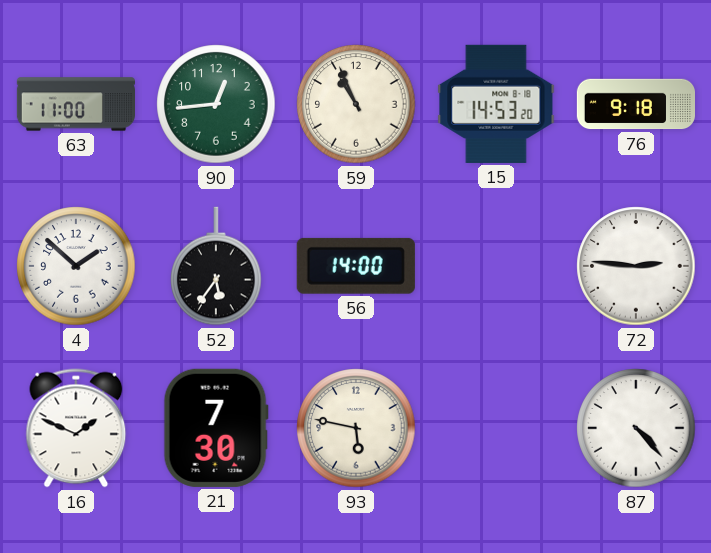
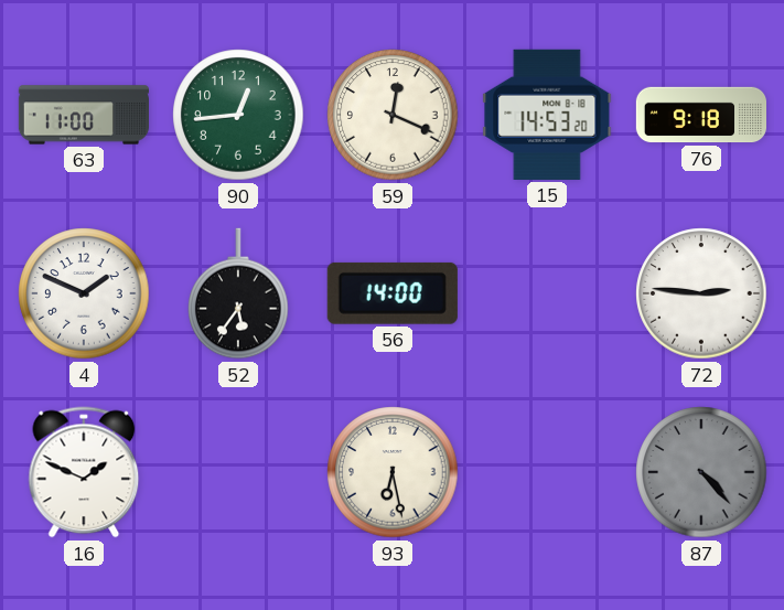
59: 10:56 -> 12:19
4: 1:52 -> 1:49
21: 7:30 -> none
93: 5:47 -> 6:28
87 dial: white -> grey
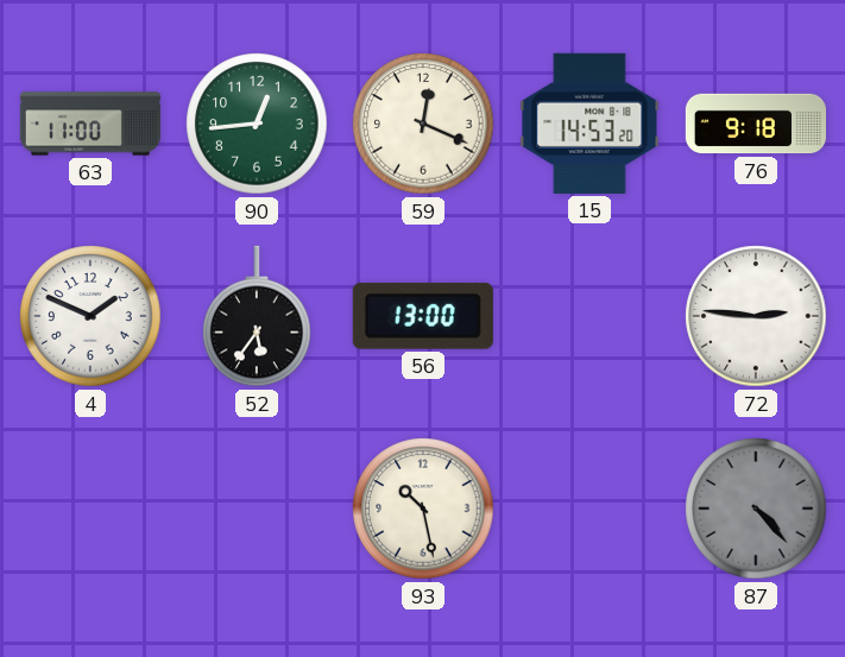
56: 14:00 -> 13:00
16: 1:49 -> none
93: 6:28 -> 10:28
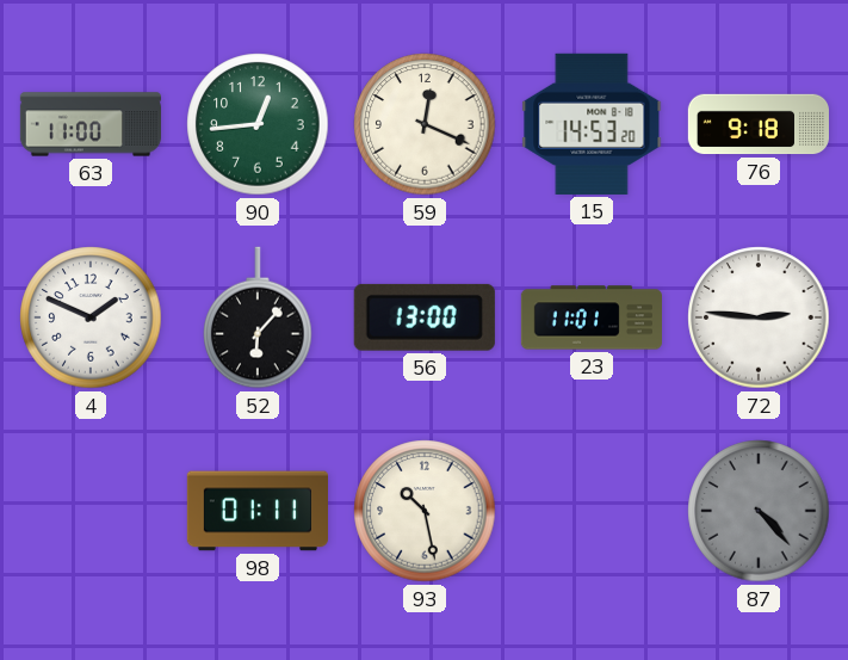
52: 5:36 -> 6:07
23: none -> 11:01
98: none -> 01:11
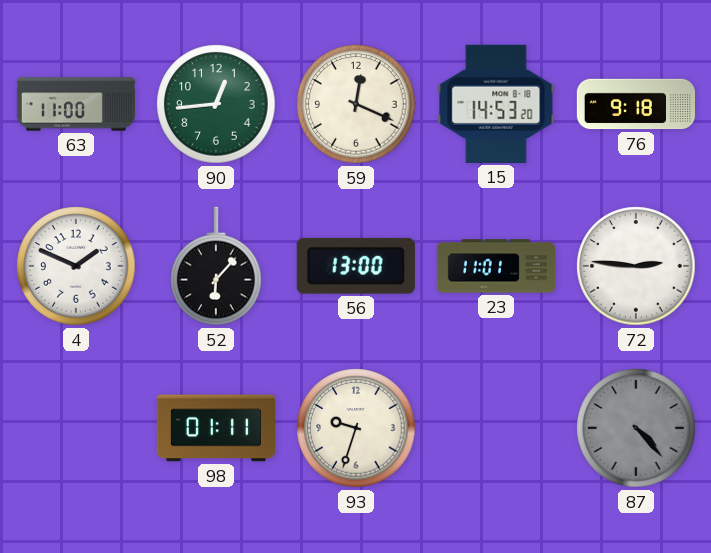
93: 10:28 -> 9:33
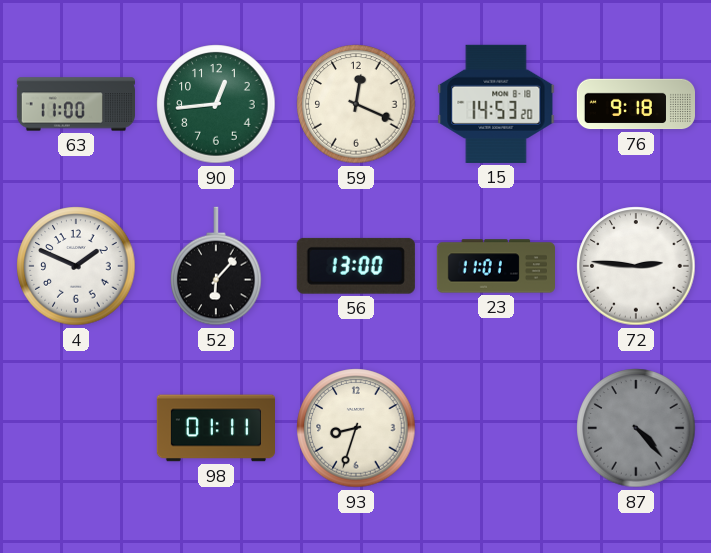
93: 9:33 -> 8:33
